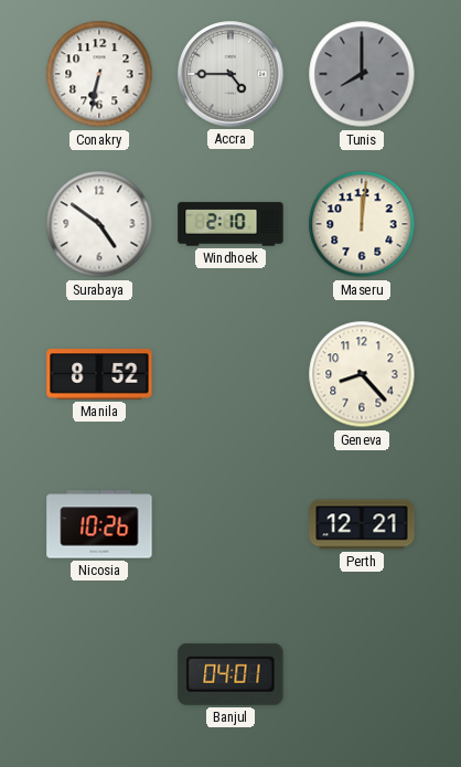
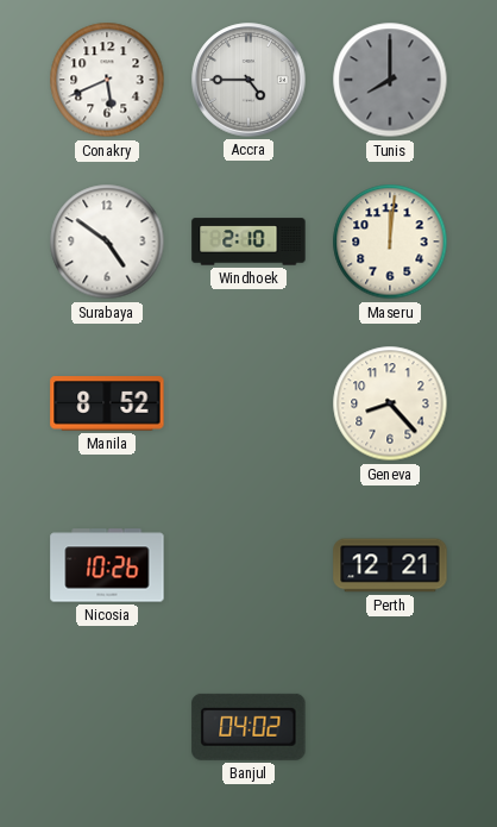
Conakry: 6:32 -> 5:41
Banjul: 04:01 -> 04:02
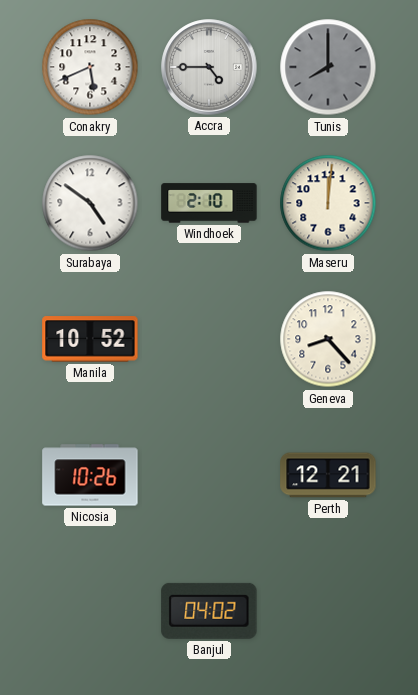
Manila: 8:52 -> 10:52
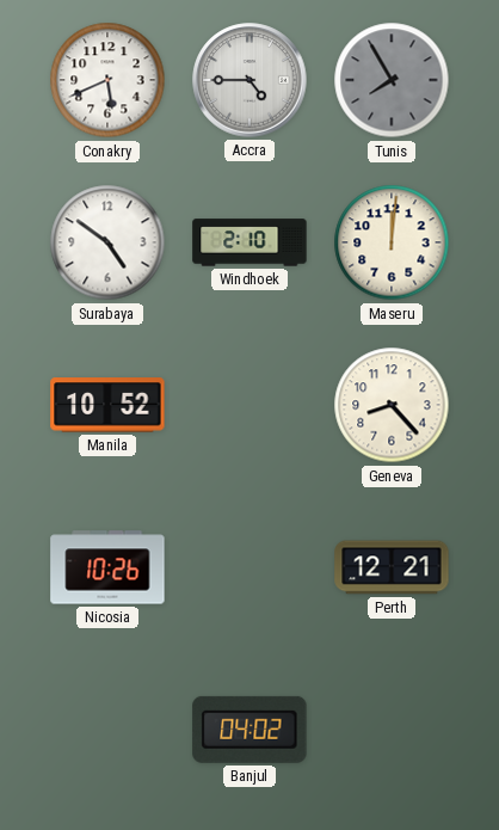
Tunis: 8:00 -> 7:55
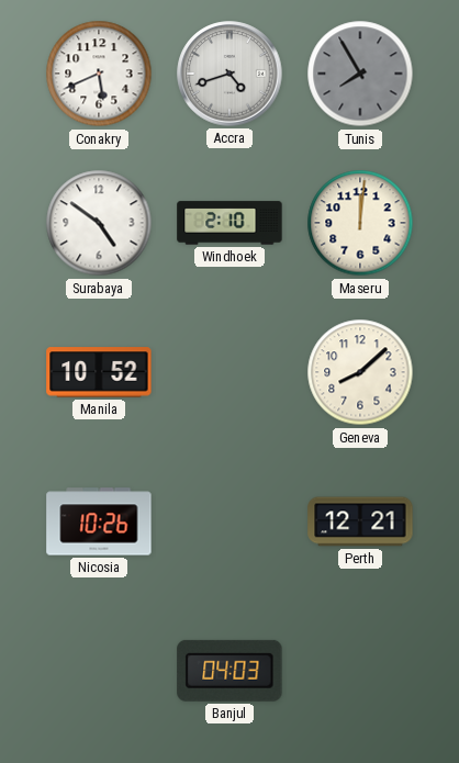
Accra: 4:45 -> 4:42
Geneva: 8:23 -> 8:08
Banjul: 04:02 -> 04:03
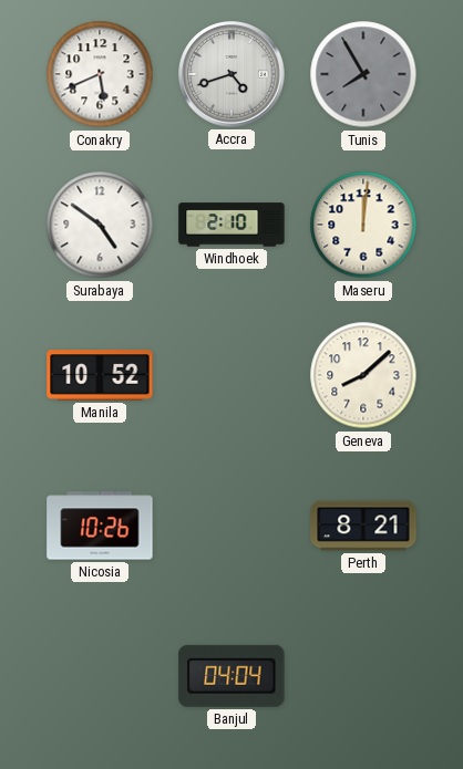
Perth: 12:21 -> 8:21
Banjul: 04:03 -> 04:04
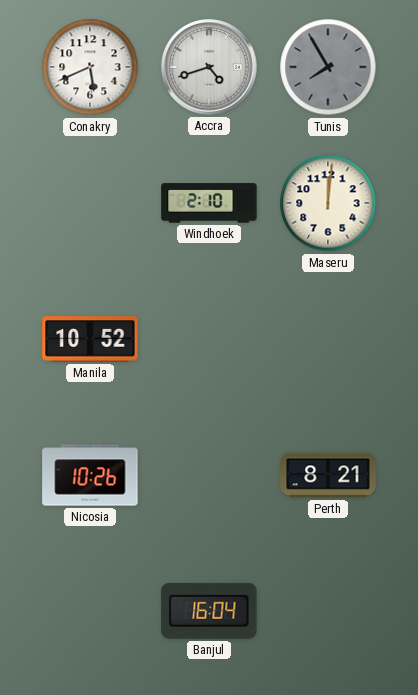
Surabaya: 4:51 -> none
Geneva: 8:08 -> none
Banjul: 04:04 -> 16:04
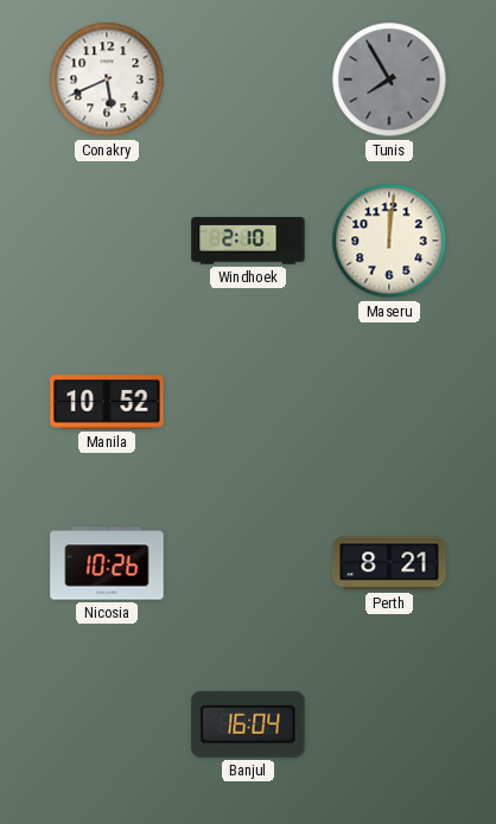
Accra: 4:42 -> none
